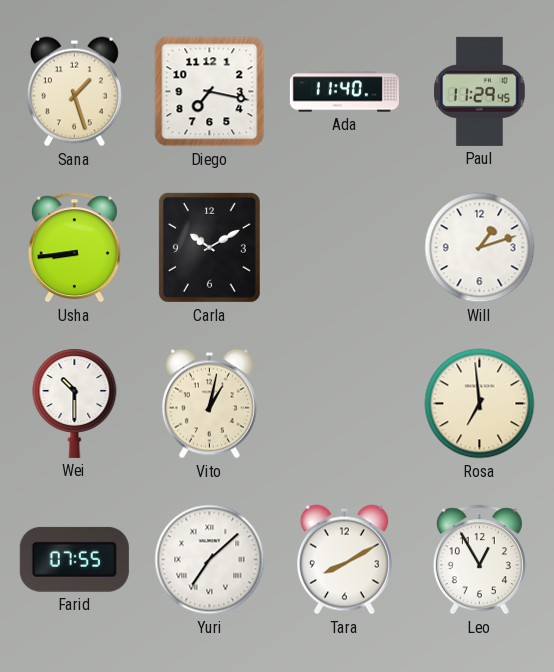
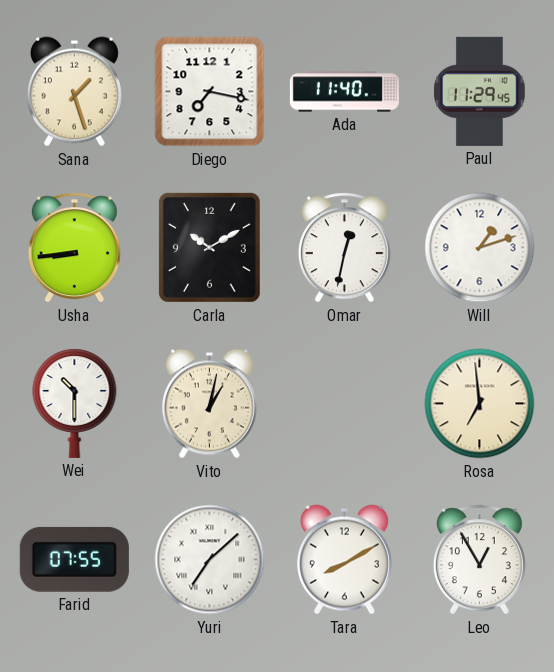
Omar: none -> 12:32
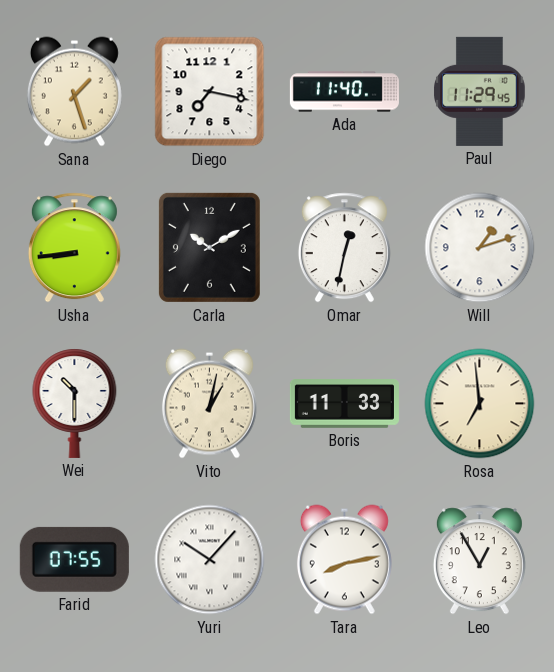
Boris: none -> 11:33
Yuri: 7:08 -> 10:07
Tara: 8:10 -> 8:13
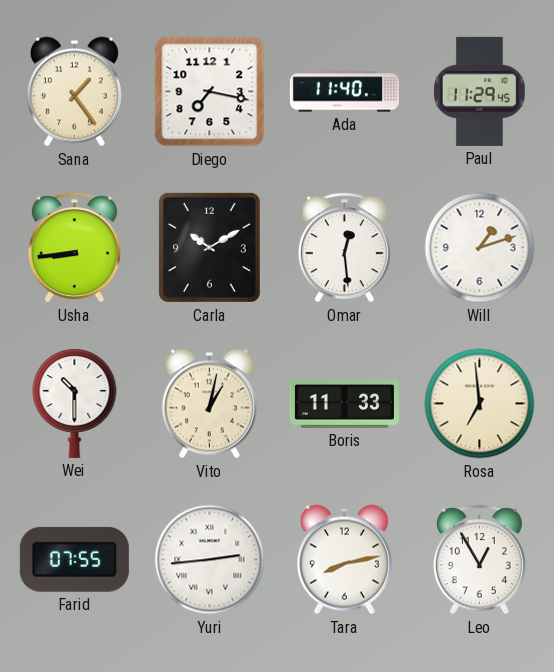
Sana: 1:27 -> 1:24
Omar: 12:32 -> 12:29
Yuri: 10:07 -> 2:44
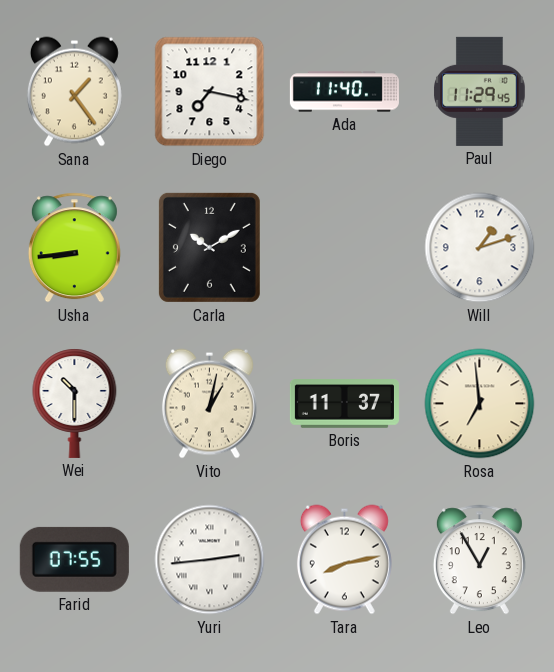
Omar: 12:29 -> none
Boris: 11:33 -> 11:37
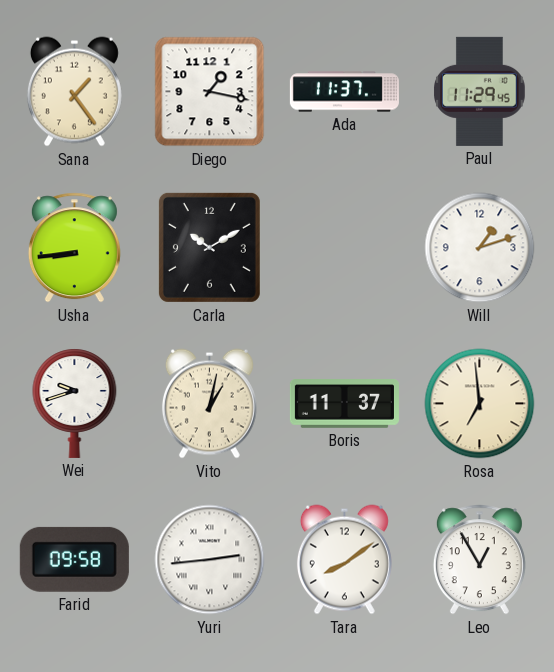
Diego: 7:17 -> 1:17
Ada: 11:40 -> 11:37
Wei: 10:30 -> 9:42
Farid: 07:55 -> 09:58
Tara: 8:13 -> 8:09
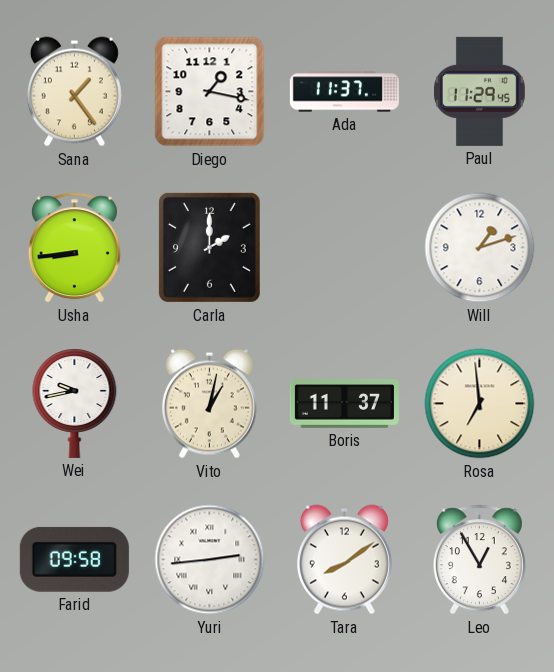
Carla: 10:10 -> 2:00
Wei: 9:42 -> 9:43
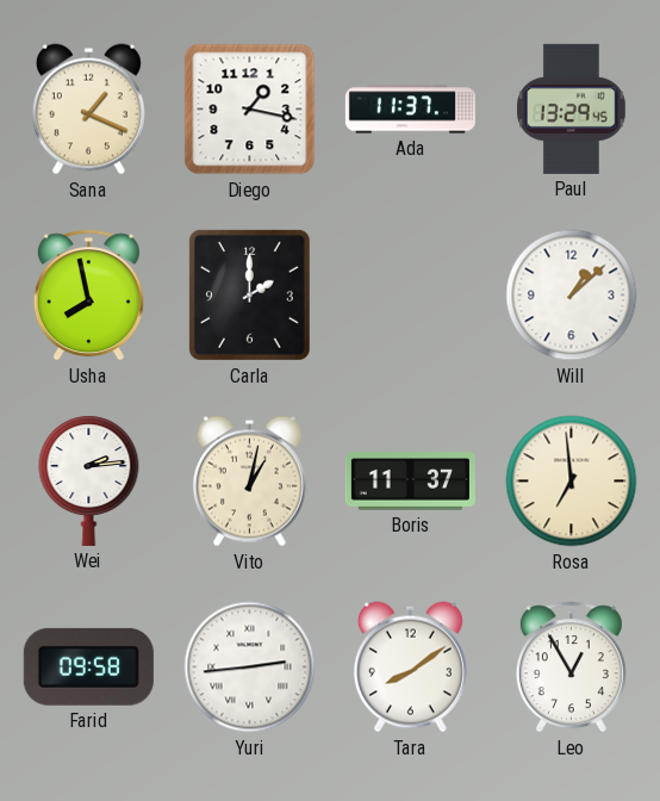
Sana: 1:24 -> 1:19
Paul: 11:29 -> 13:29
Usha: 8:44 -> 7:58
Will: 1:12 -> 1:08
Wei: 9:43 -> 2:14
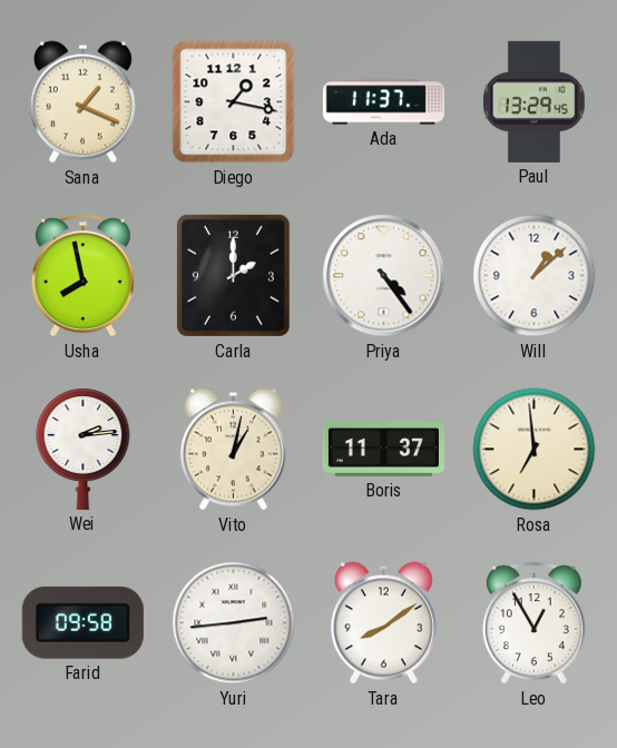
Priya: none -> 4:24
